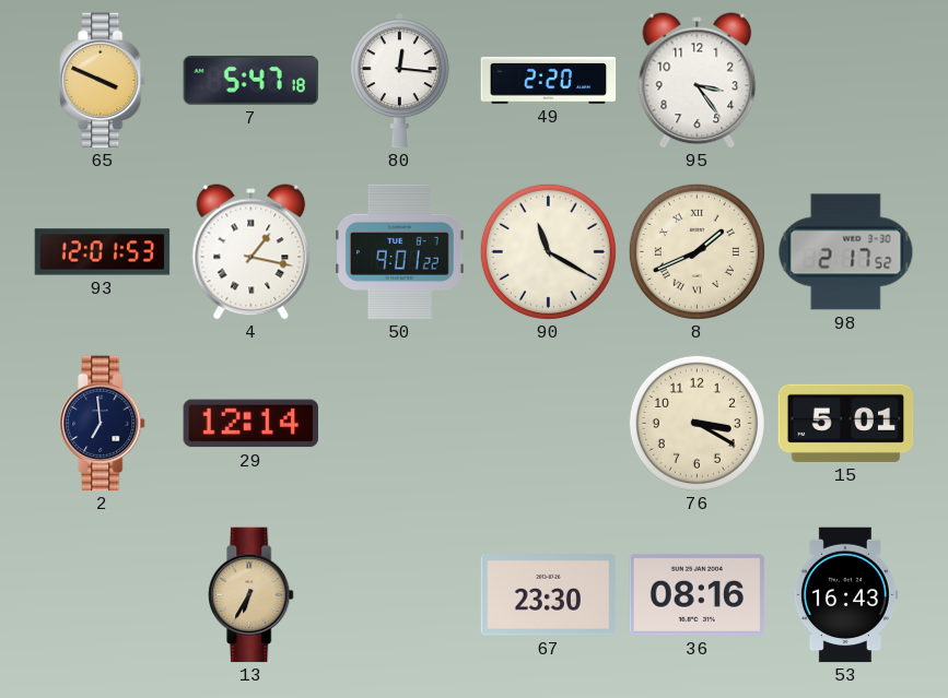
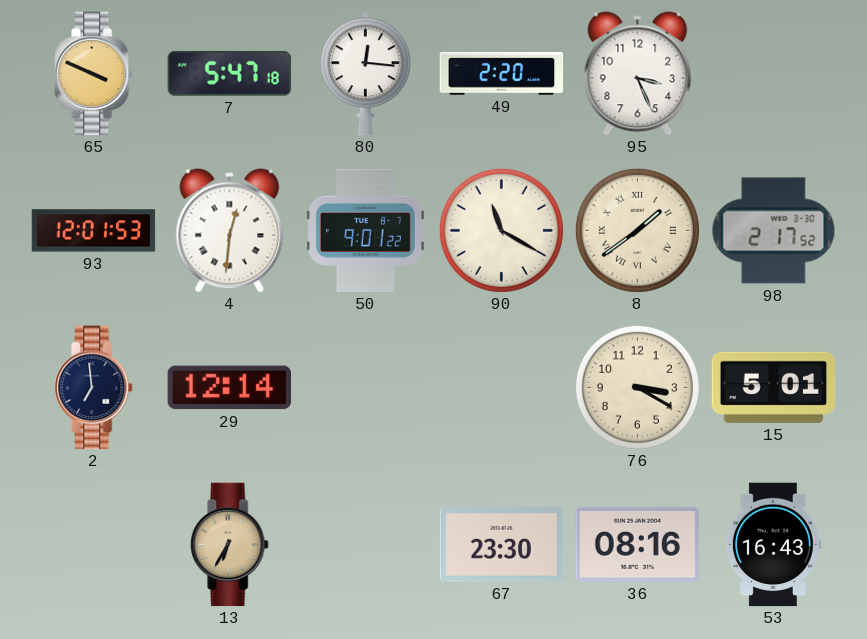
95: 3:24 -> 3:26
4: 1:17 -> 12:31
8: 1:41 -> 1:39
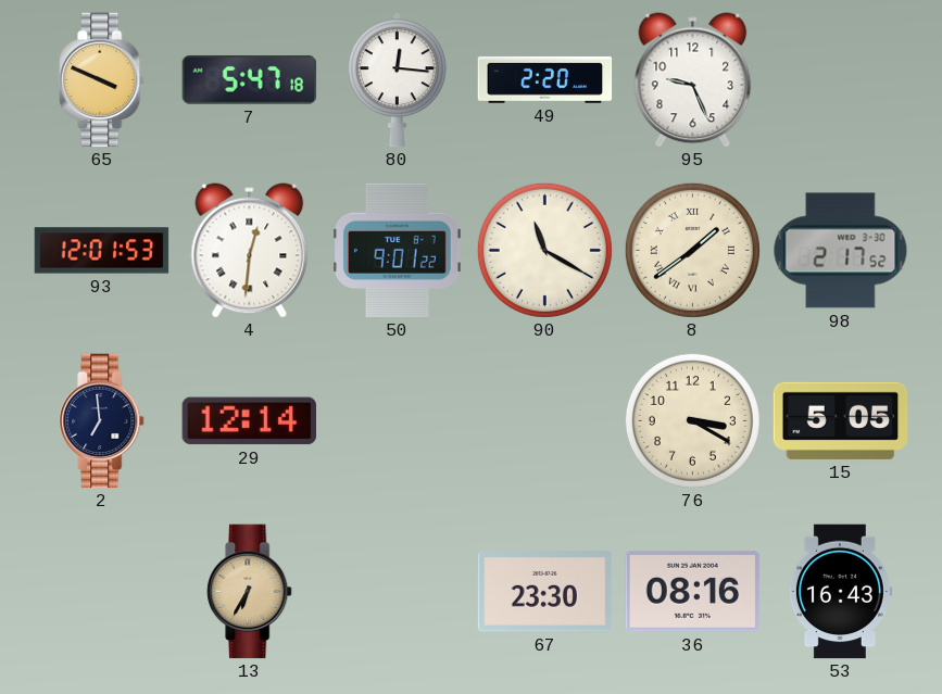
95: 3:26 -> 9:26
15: 5:01 -> 5:05
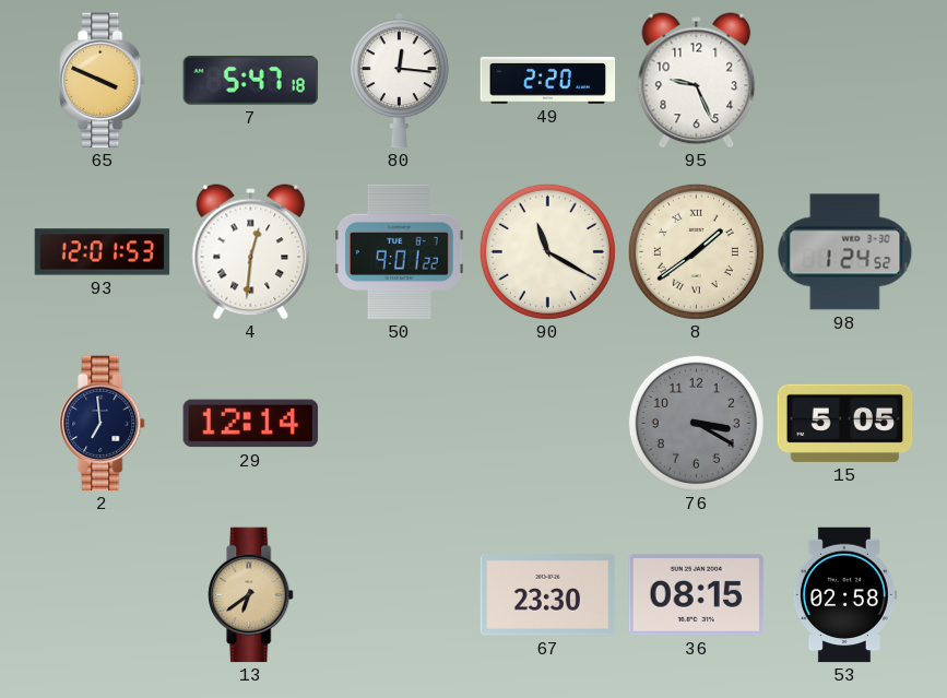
98: 2:17 -> 1:24
76 dial: cream -> grey
13: 6:35 -> 6:39
36: 08:16 -> 08:15
53: 16:43 -> 02:58
